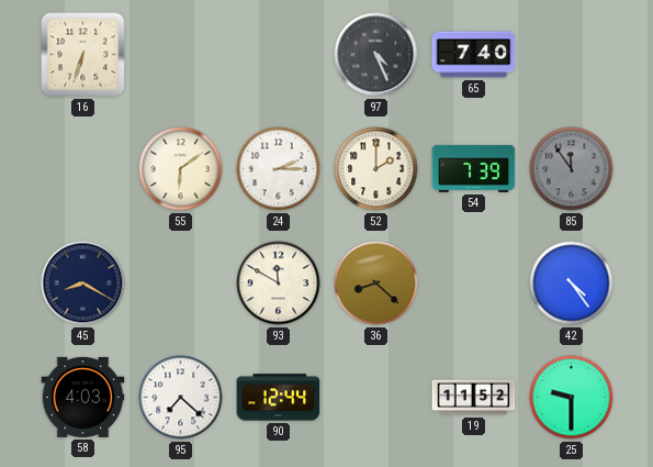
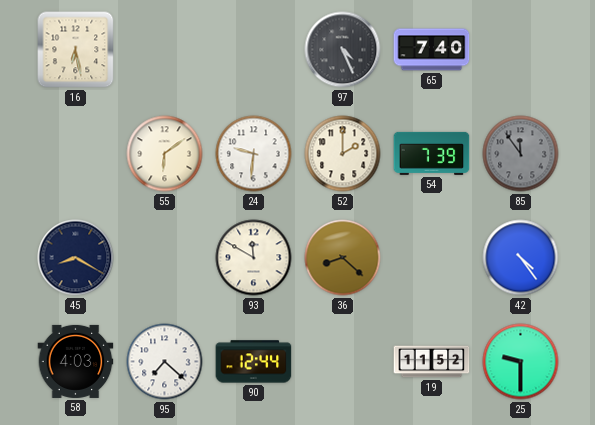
16: 6:33 -> 6:28
24: 2:15 -> 9:31
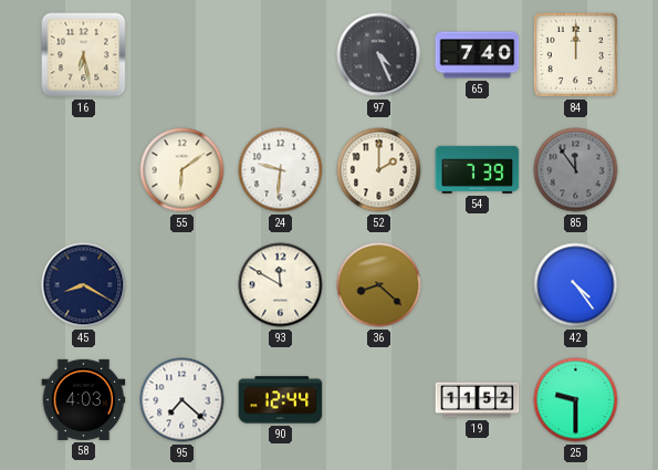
84: none -> 12:00
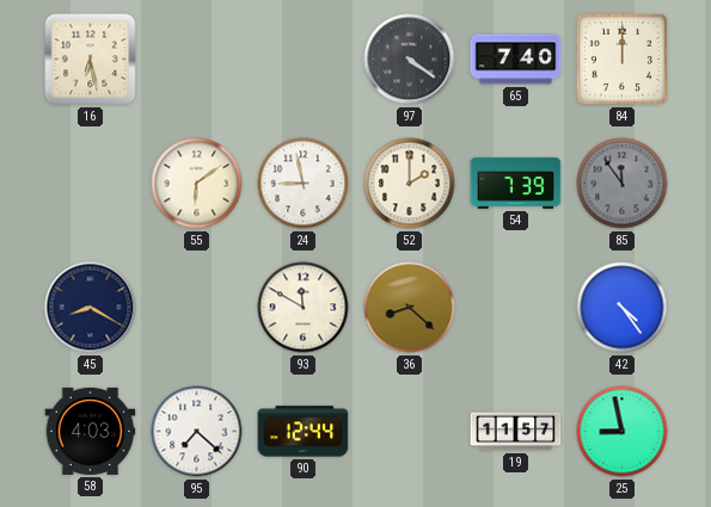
97: 4:26 -> 4:21
24: 9:31 -> 8:58
19: 11:52 -> 11:57
25: 9:30 -> 8:58
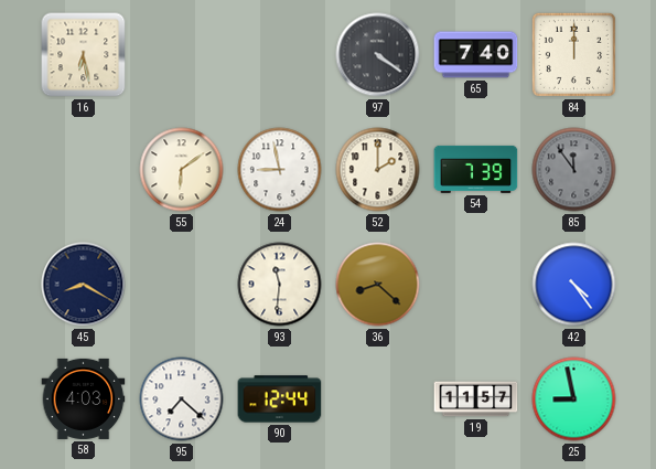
93: 11:50 -> 11:31
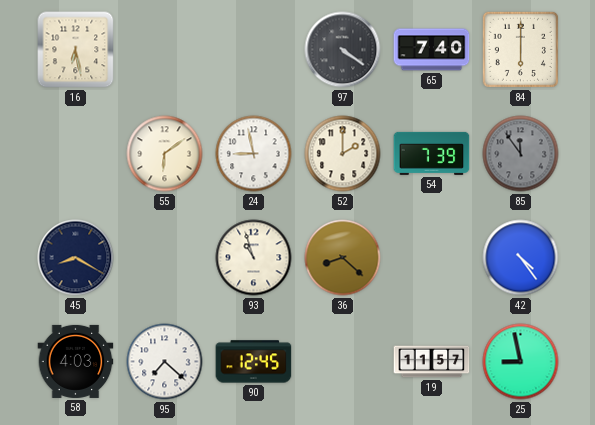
84: 12:00 -> 6:00
93: 11:31 -> 10:57
90: 12:44 -> 12:45
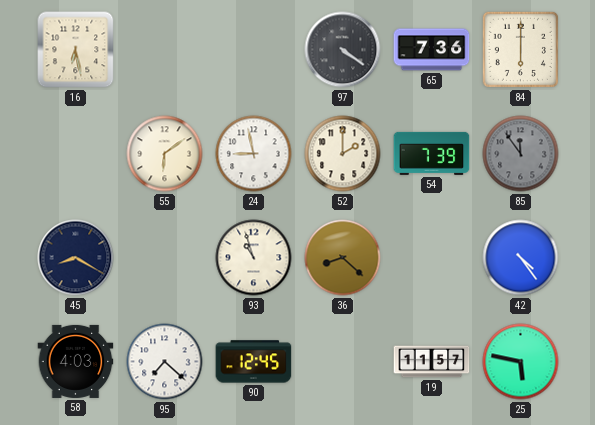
65: 7:40 -> 7:36
25: 8:58 -> 5:47
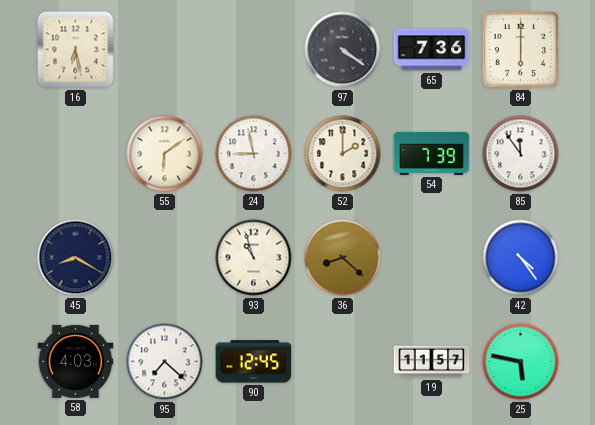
85 dial: grey -> white
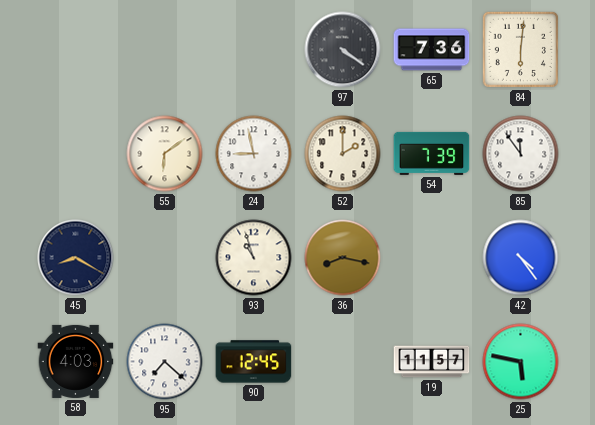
16: 6:28 -> none
84: 6:00 -> 6:01
36: 8:22 -> 8:17
